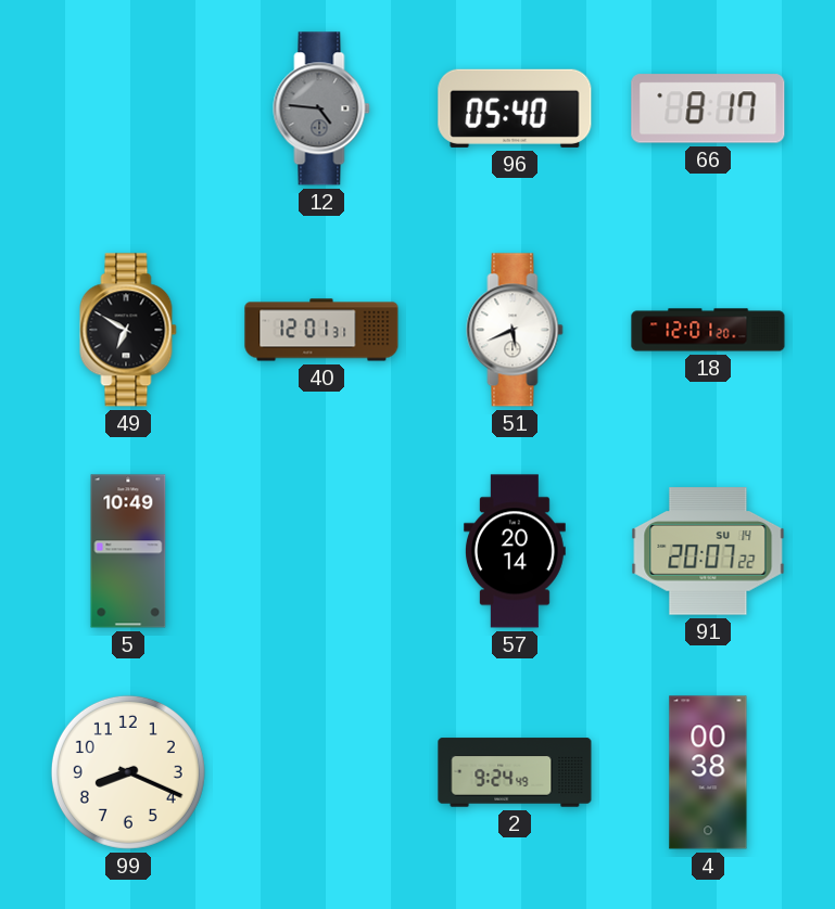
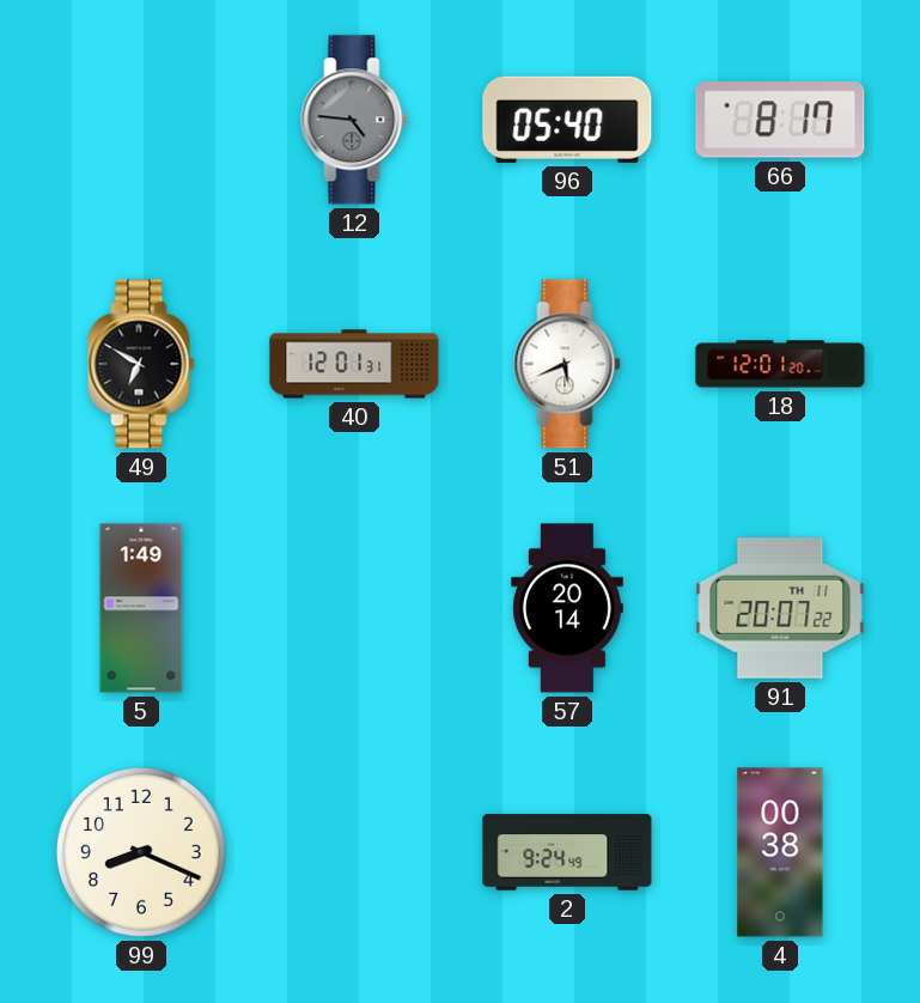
5: 10:49 -> 1:49
91 date: SU 14 -> TH 11
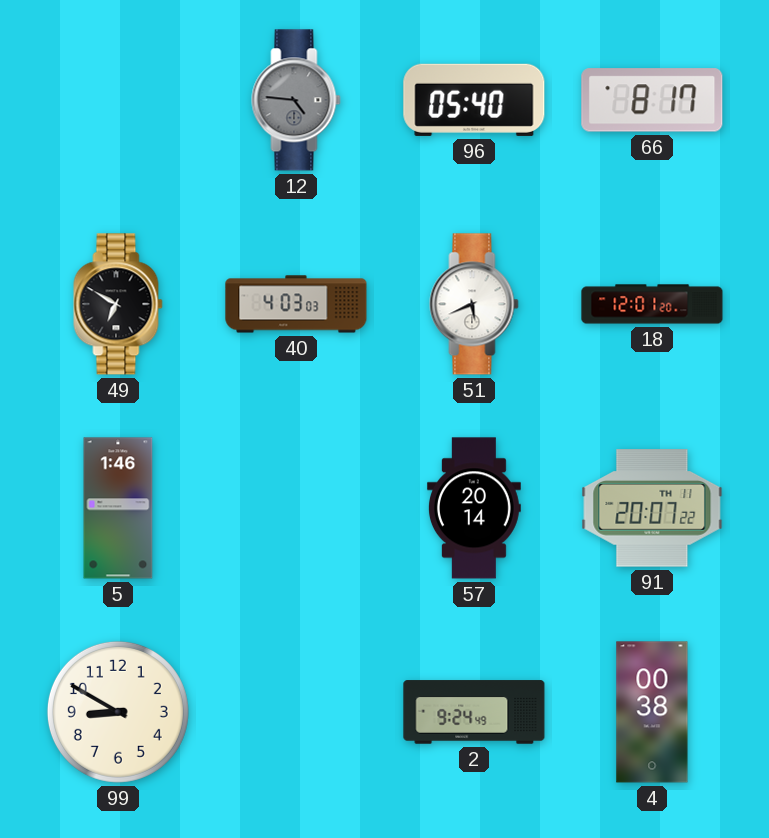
40: 12:01 -> 4:03
5: 1:49 -> 1:46
99: 8:19 -> 8:50
